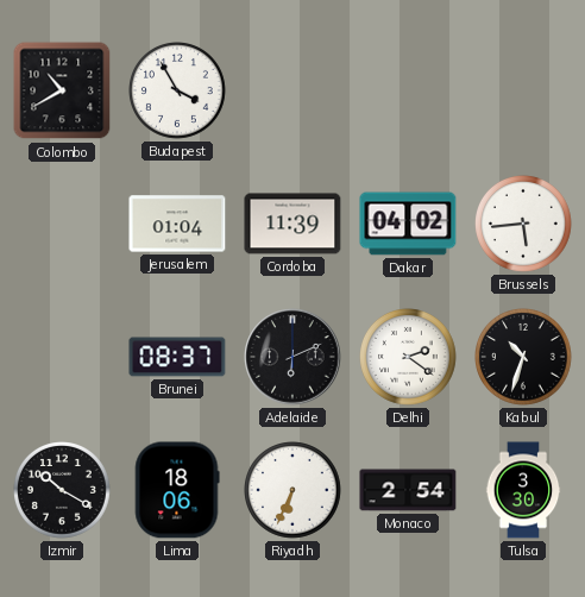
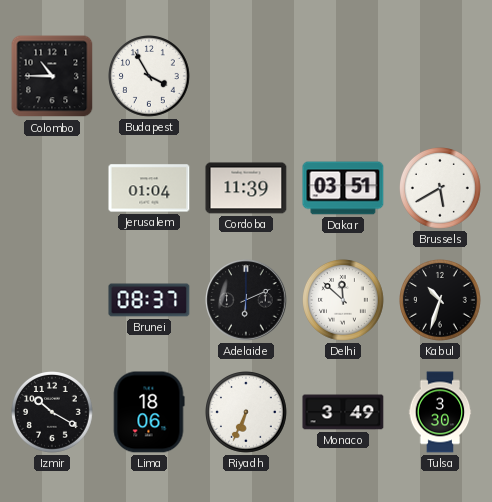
Colombo: 10:40 -> 10:45
Dakar: 04:02 -> 03:51
Brussels: 5:44 -> 5:40
Delhi: 2:21 -> 11:52
Monaco: 2:54 -> 3:49
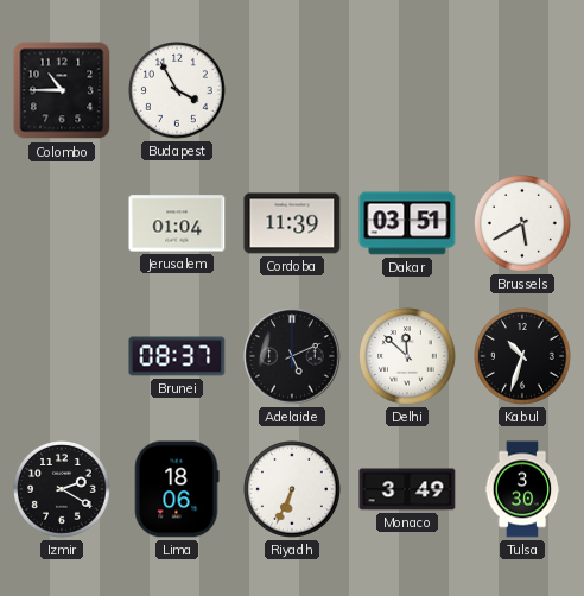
Adelaide: 6:11 -> 5:11
Izmir: 10:20 -> 2:20
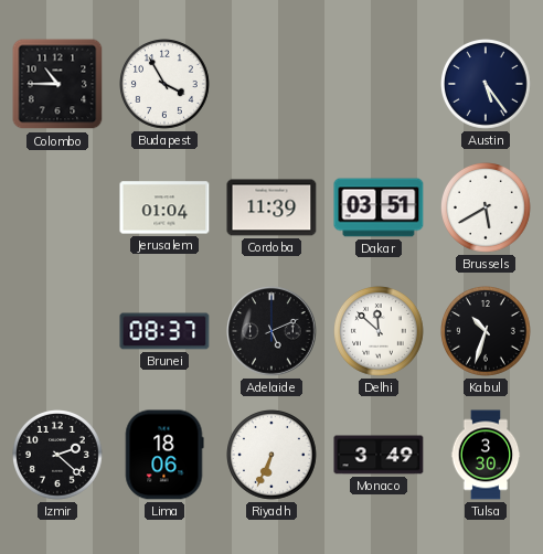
Austin: none -> 5:24
Izmir: 2:20 -> 2:22
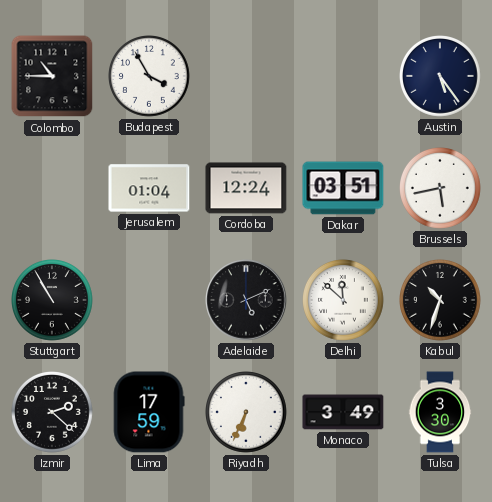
Cordoba: 11:39 -> 12:24
Brussels: 5:40 -> 5:43
Stuttgart: none -> 10:55
Brunei: 08:37 -> none
Lima: 18:06 -> 17:59
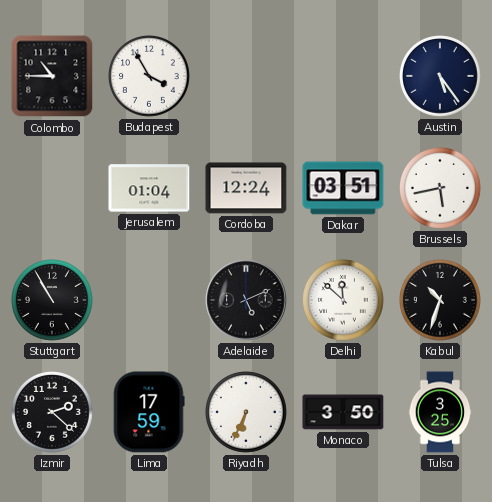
Monaco: 3:49 -> 3:50
Tulsa: 3:30 -> 3:25
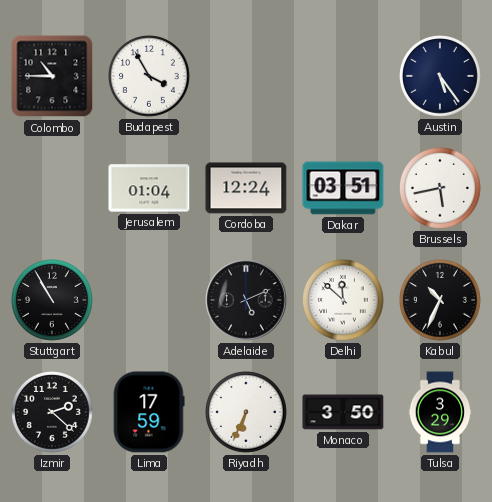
Kabul: 10:33 -> 10:34
Tulsa: 3:25 -> 3:29
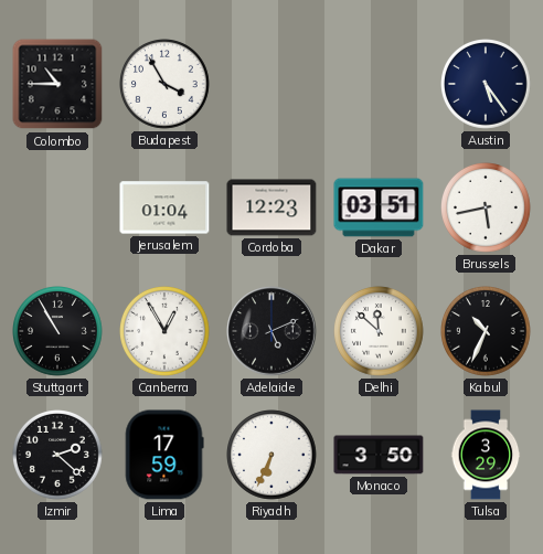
Cordoba: 12:24 -> 12:23
Canberra: none -> 12:55
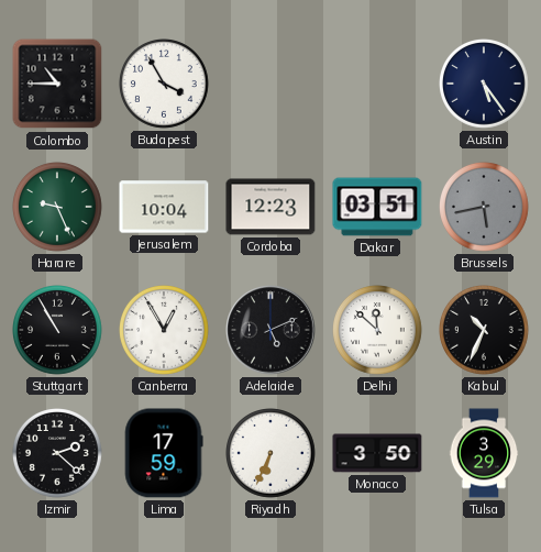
Harare: none -> 9:26
Jerusalem: 01:04 -> 10:04
Brussels dial: white -> grey
